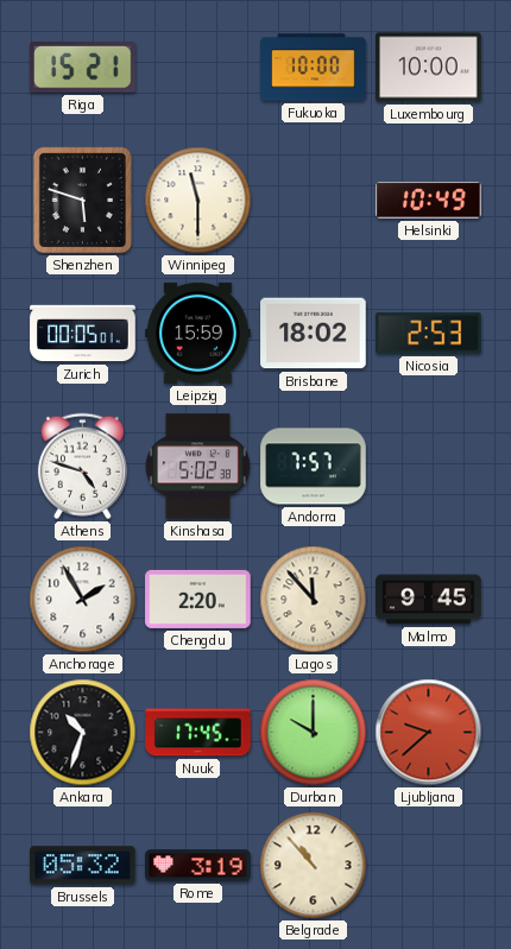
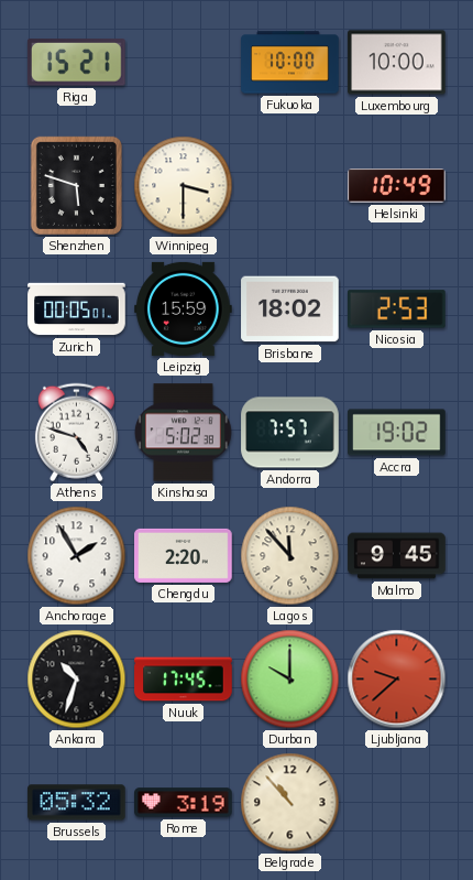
Winnipeg: 11:30 -> 3:30
Accra: none -> 19:02
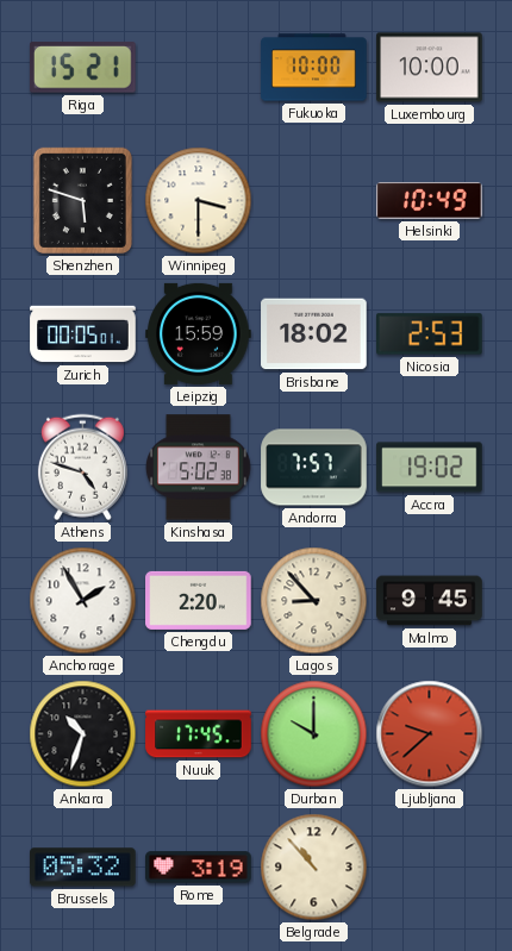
Lagos: 11:53 -> 8:53
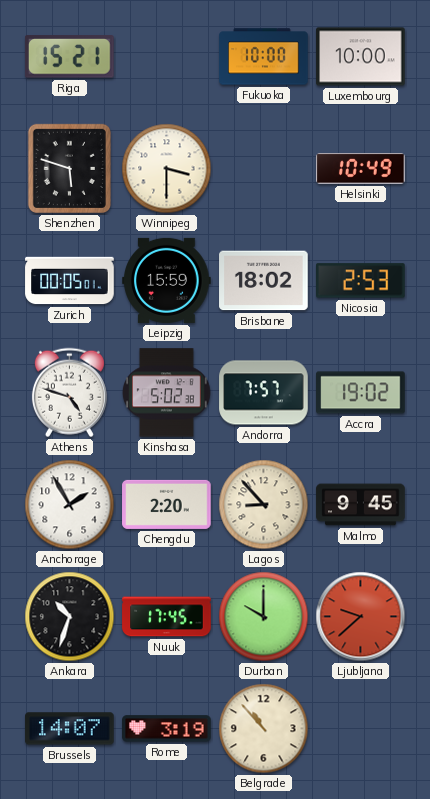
Brussels: 05:32 -> 14:07
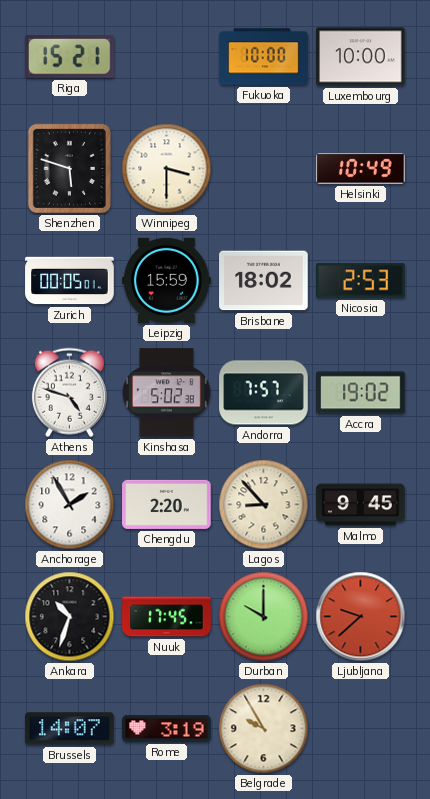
Belgrade: 10:53 -> 9:55
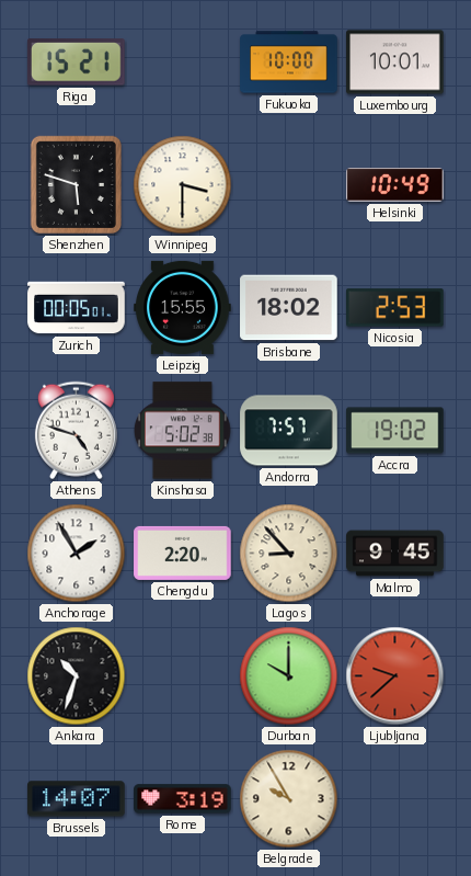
Luxembourg: 10:00 -> 10:01
Leipzig: 15:59 -> 15:55
Nuuk: 17:45 -> none
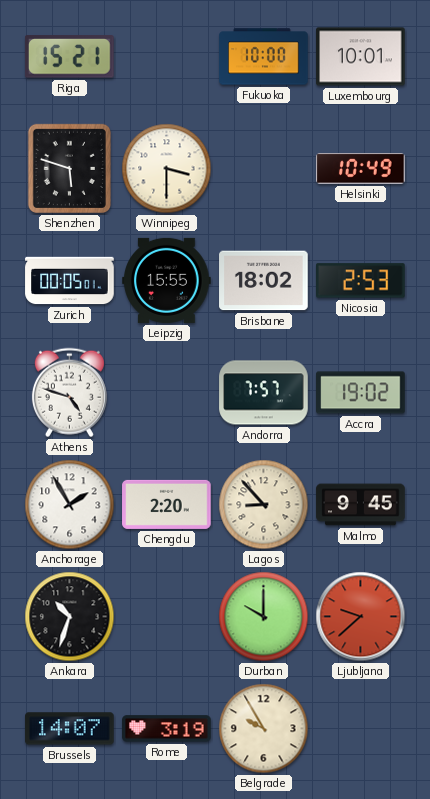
Kinshasa: 5:02 -> none
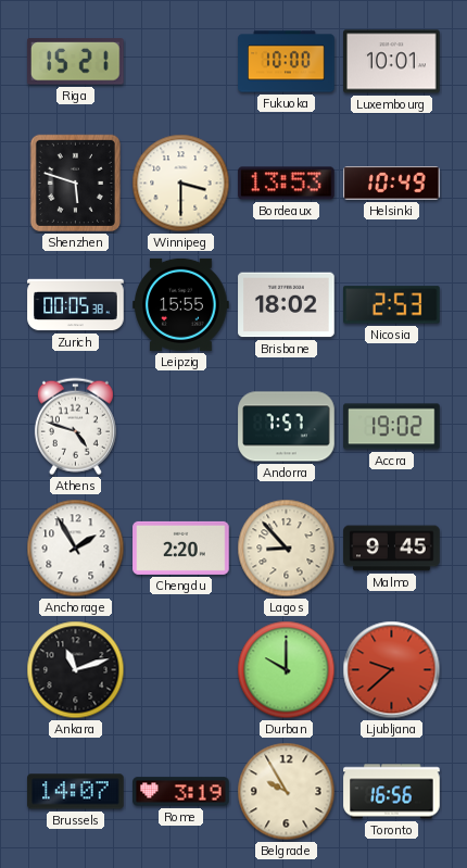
Bordeaux: none -> 13:53
Zurich: 00:05:01 -> 00:05:38
Ankara: 10:33 -> 11:12
Toronto: none -> 16:56
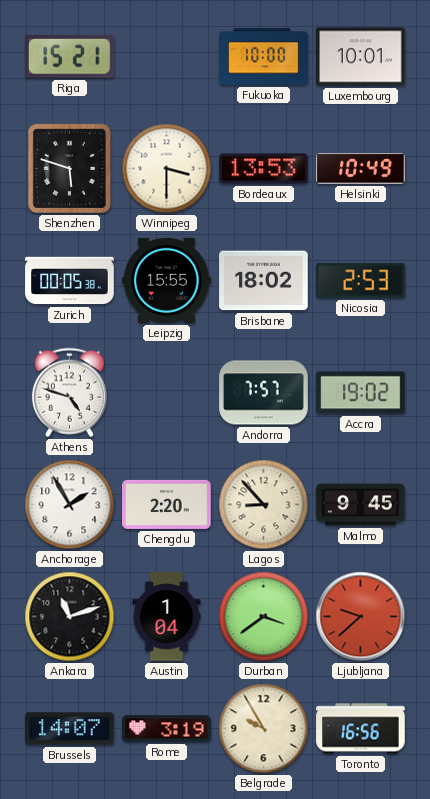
Austin: none -> 1:04
Durban: 10:00 -> 3:39
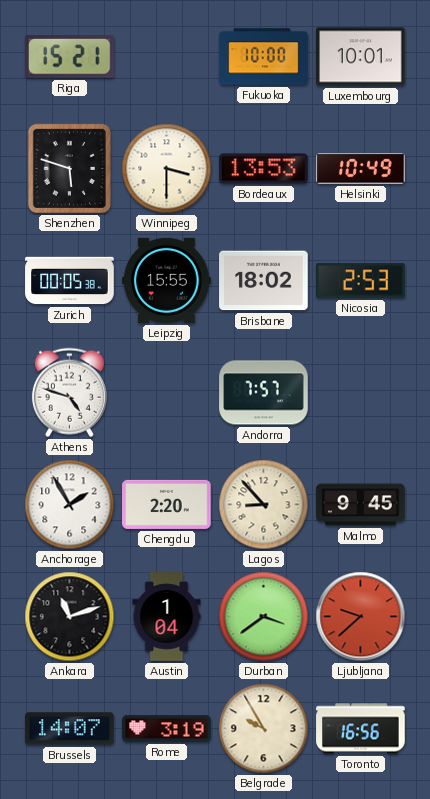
Accra: 19:02 -> none
